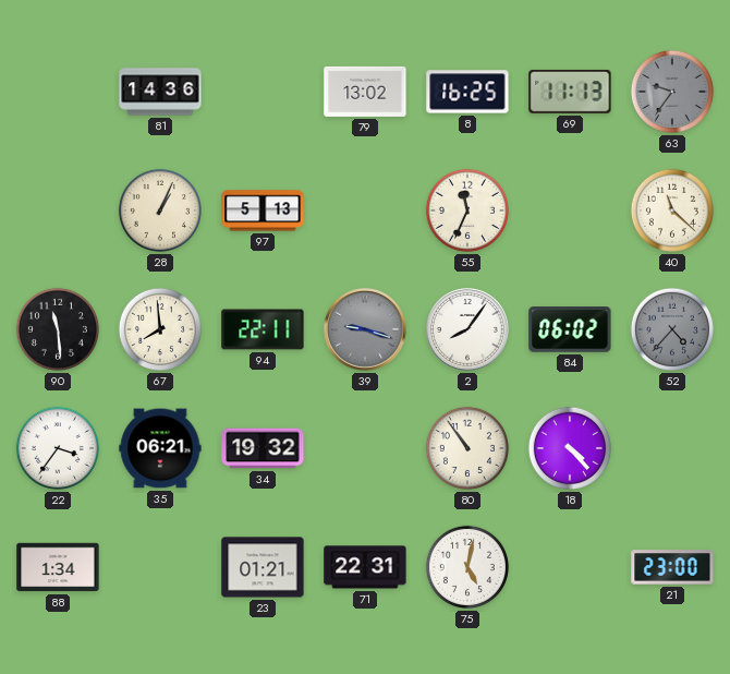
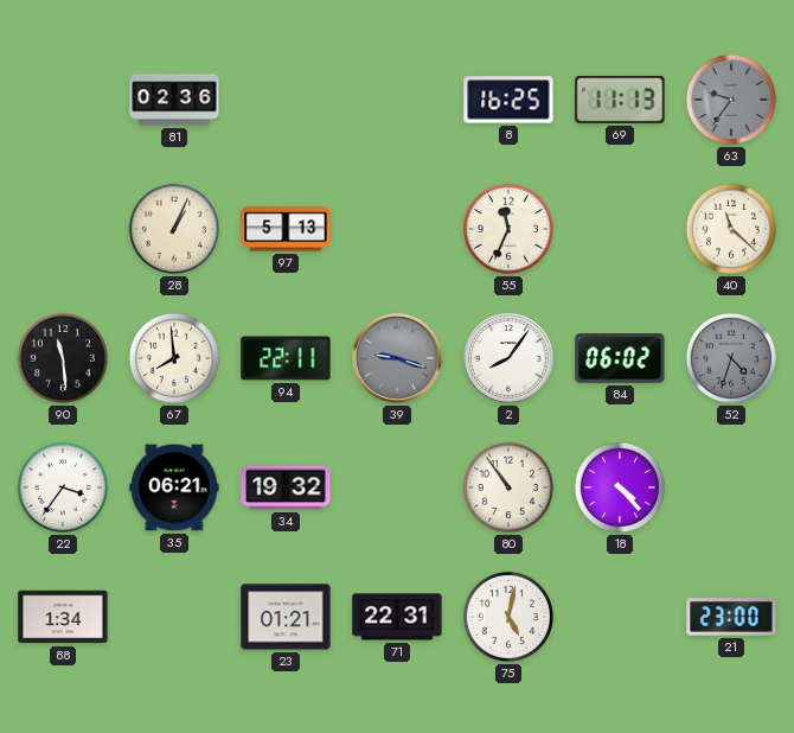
81: 14:36 -> 02:36
79: 13:02 -> none
52: 4:37 -> 4:33
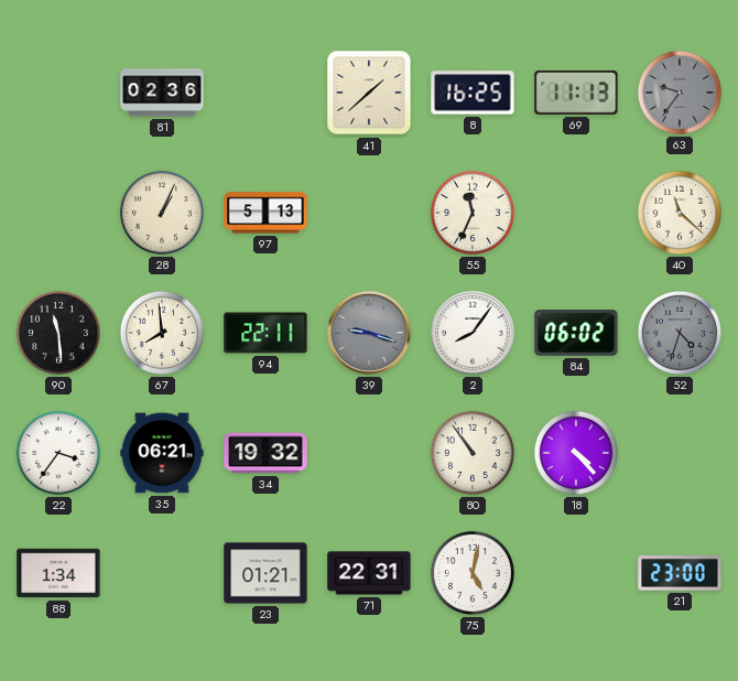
41: none -> 1:38
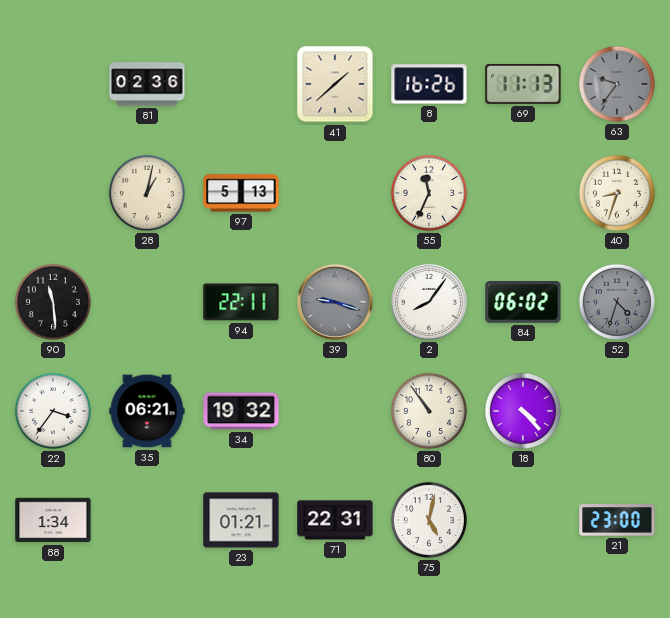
8: 16:25 -> 16:26
28: 1:04 -> 1:02
40: 11:22 -> 8:33
67: 7:59 -> none
